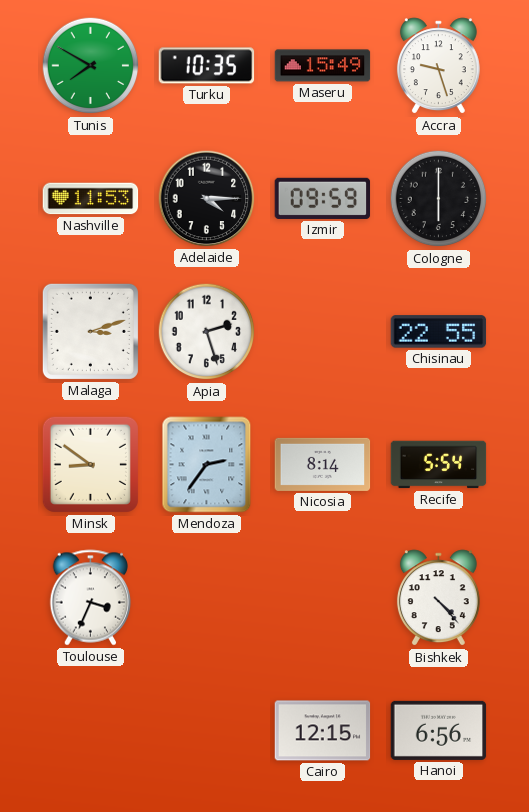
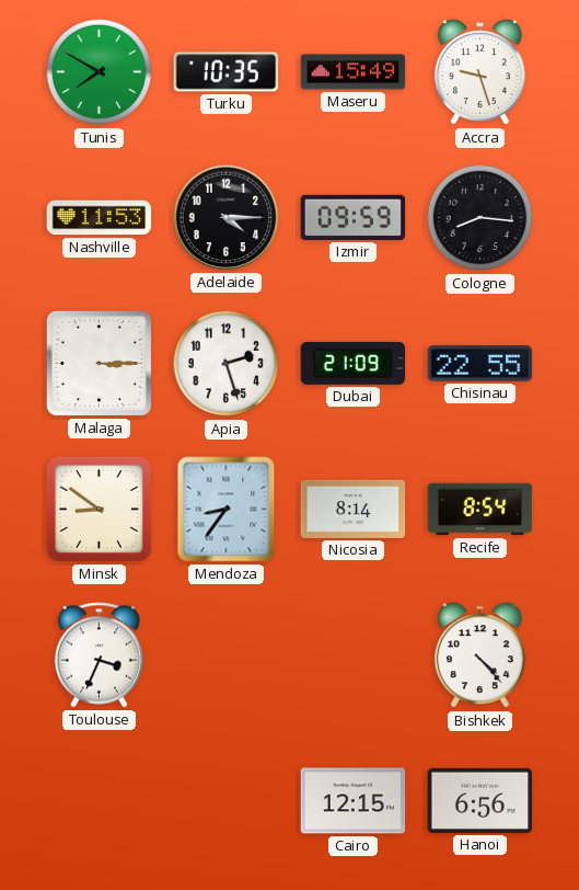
Cologne: 6:00 -> 8:16
Malaga: 3:12 -> 3:15
Dubai: none -> 21:09
Mendoza: 2:36 -> 8:36
Recife: 5:54 -> 8:54
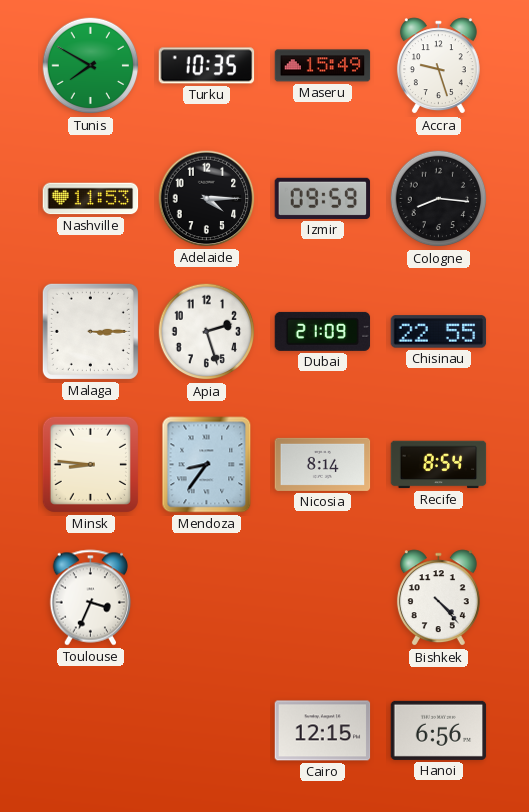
Minsk: 8:51 -> 8:46
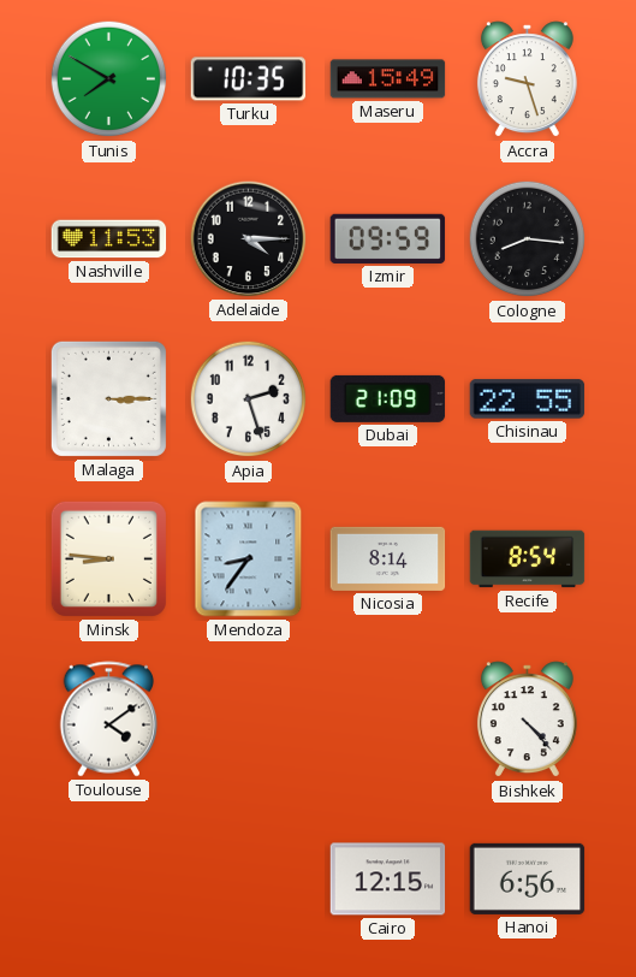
Toulouse: 3:34 -> 4:09
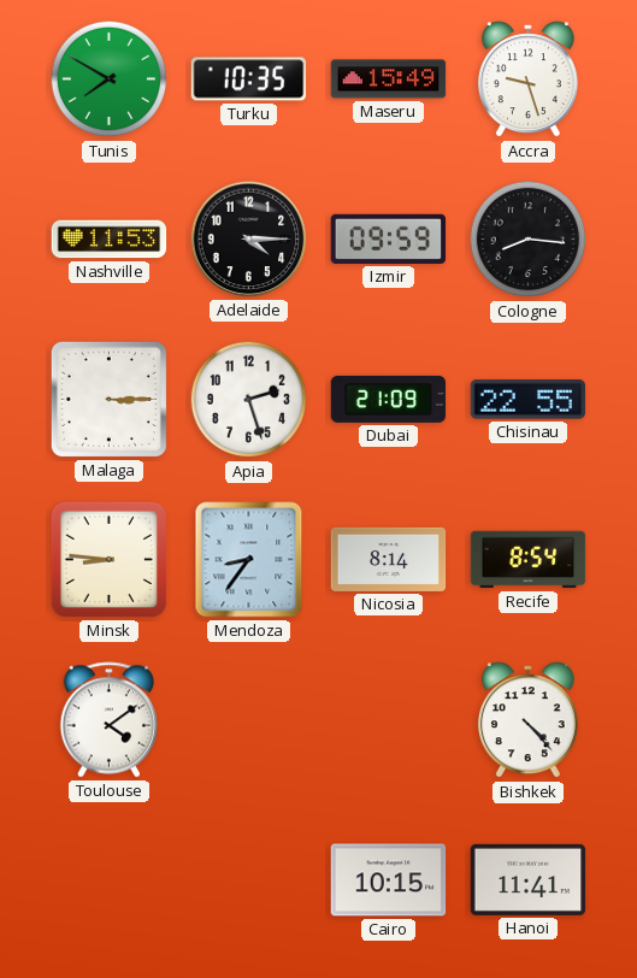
Cairo: 12:15 -> 10:15
Hanoi: 6:56 -> 11:41
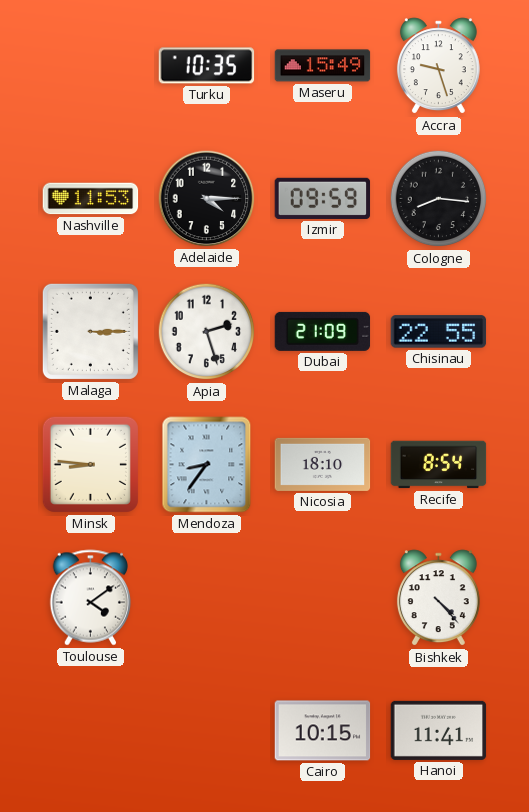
Tunis: 7:50 -> none
Nicosia: 8:14 -> 18:10
